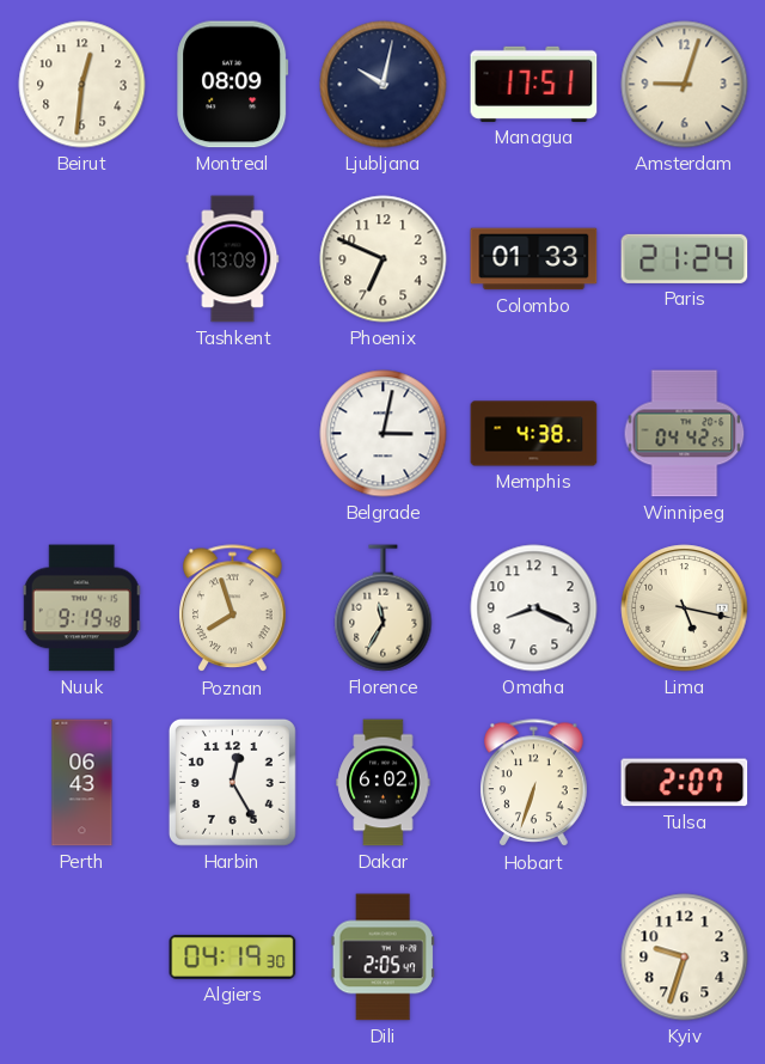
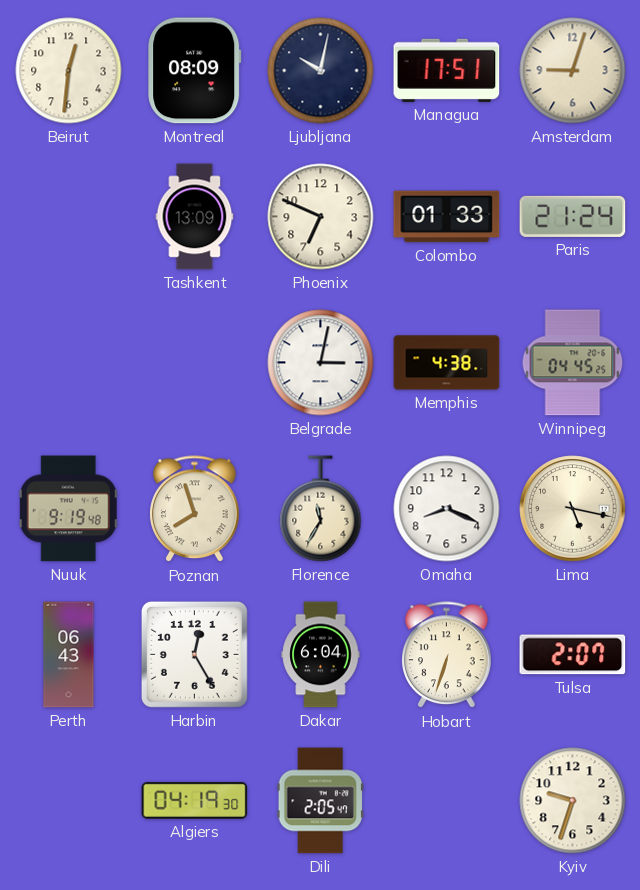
Winnipeg: 04:42 -> 04:45
Dakar: 6:02 -> 6:04
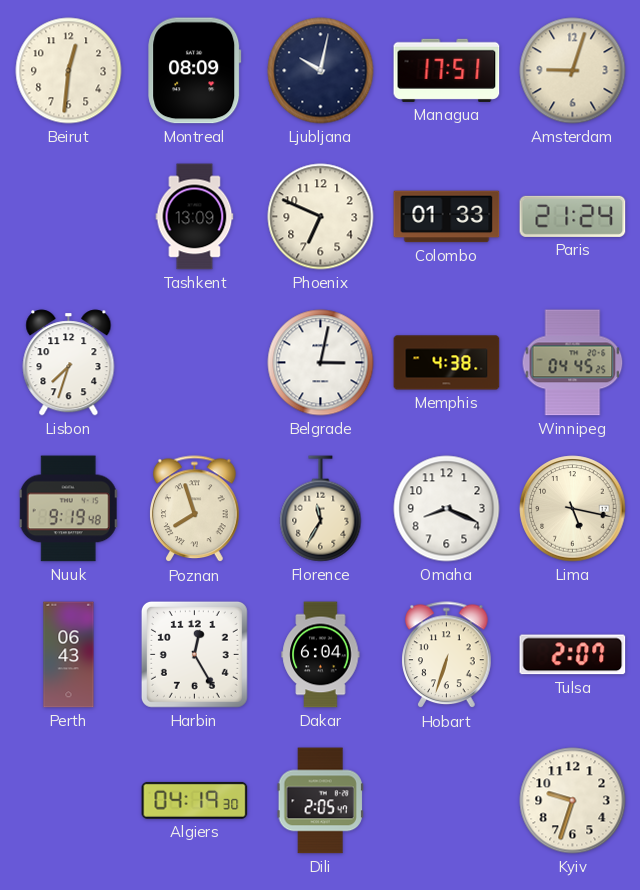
Lisbon: none -> 7:33
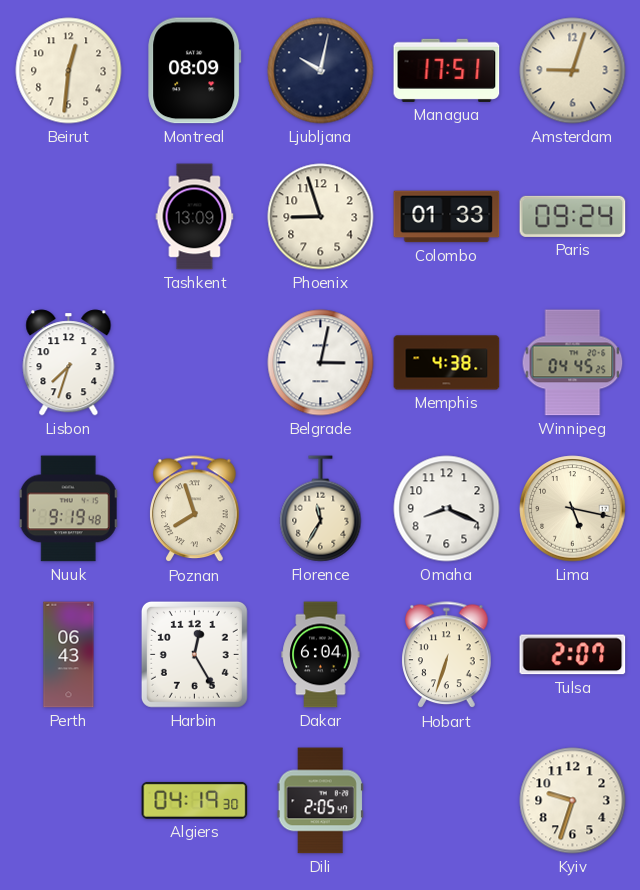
Phoenix: 6:49 -> 8:57
Paris: 21:24 -> 09:24
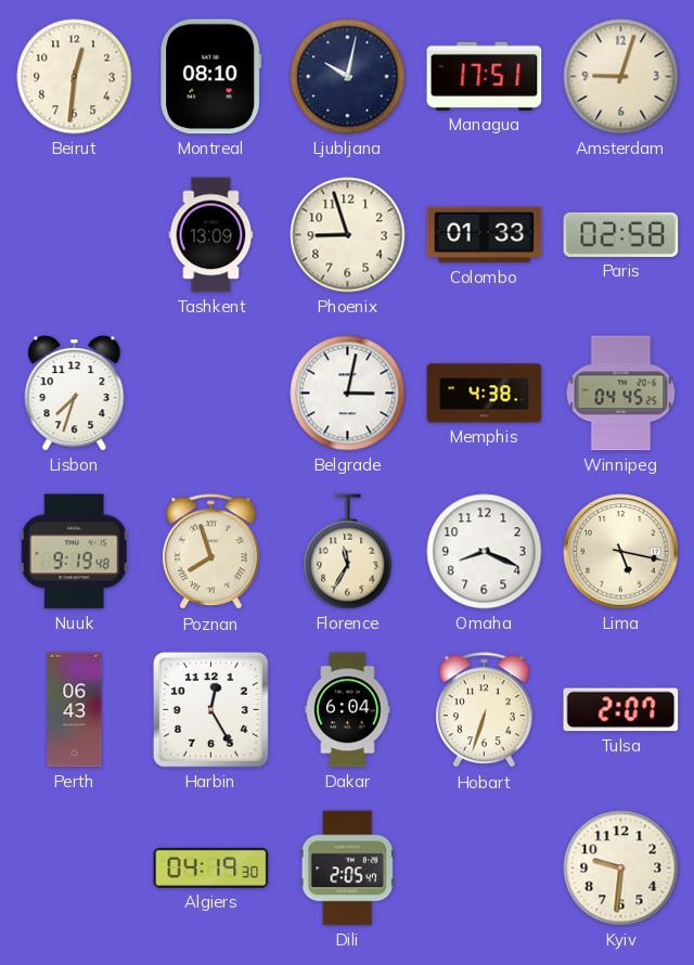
Montreal: 08:09 -> 08:10
Paris: 09:24 -> 02:58
Kyiv: 9:33 -> 9:31
